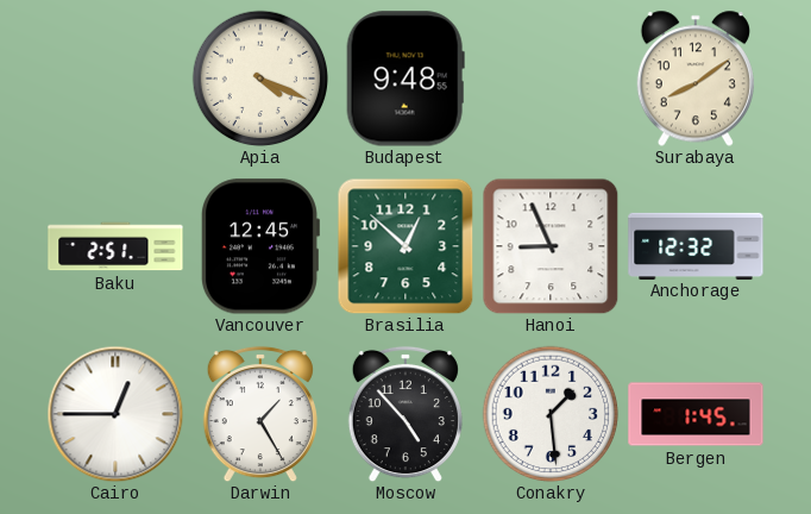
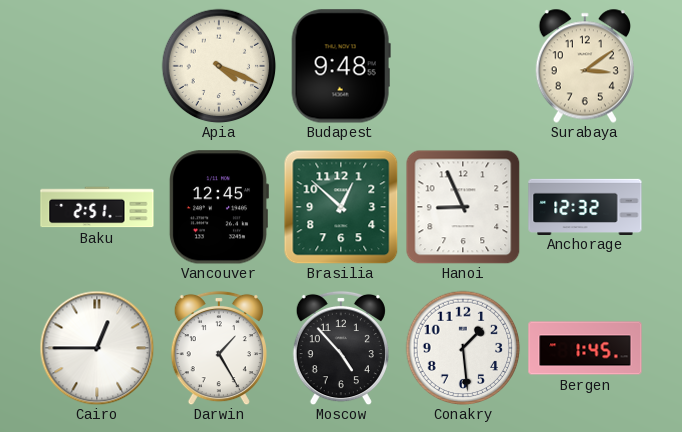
Surabaya: 8:09 -> 3:09
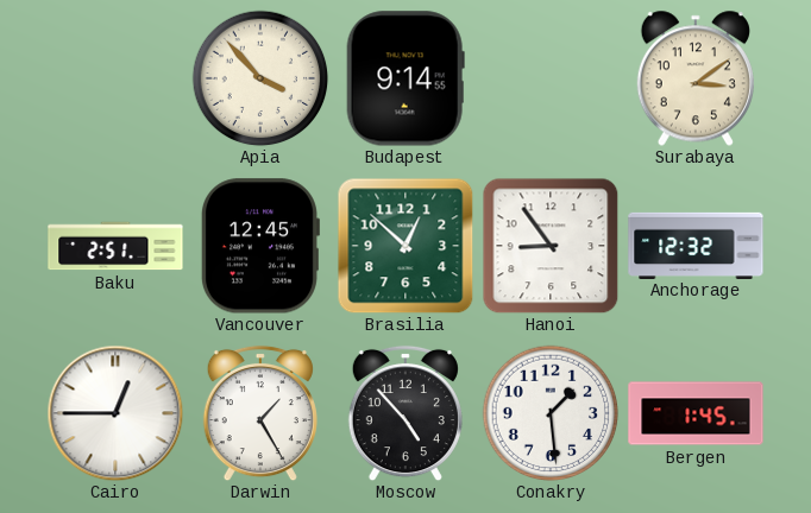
Apia: 4:19 -> 3:53
Budapest: 9:48 -> 9:14
Hanoi: 8:56 -> 8:54
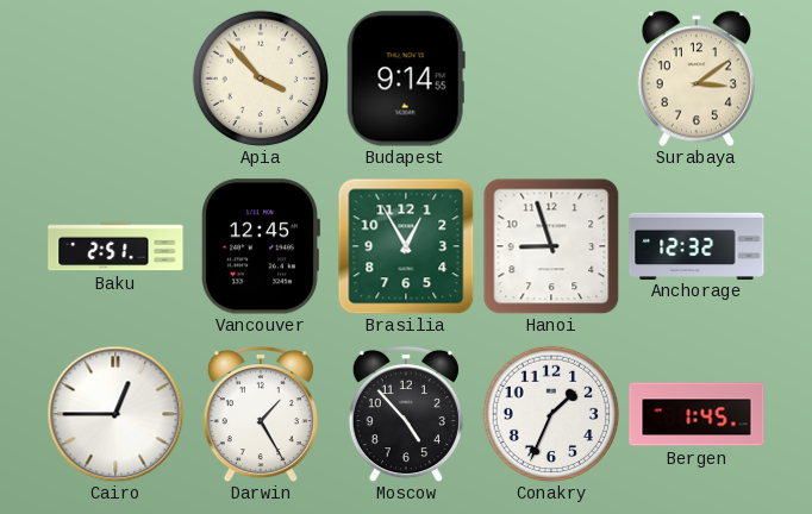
Brasilia: 12:52 -> 12:55
Hanoi: 8:54 -> 8:57
Conakry: 1:29 -> 1:34
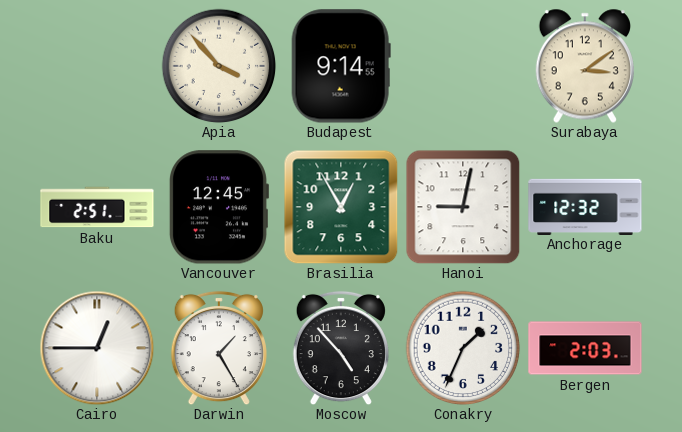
Hanoi: 8:57 -> 9:02
Bergen: 1:45 -> 2:03
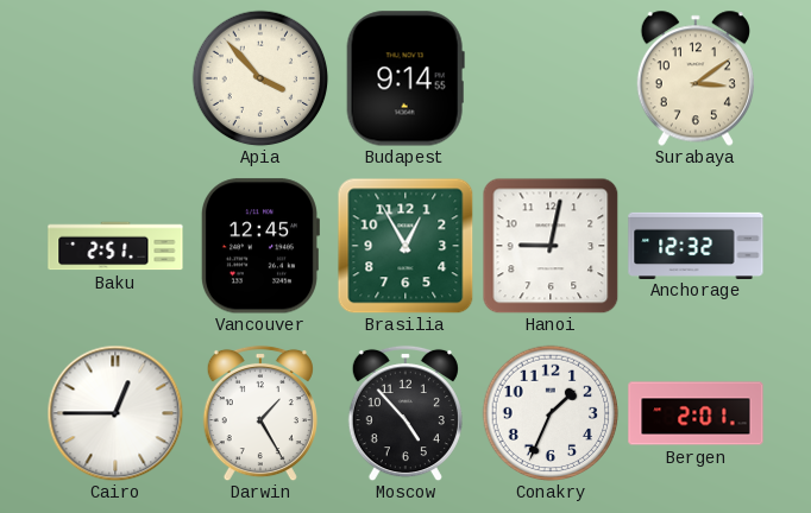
Bergen: 2:03 -> 2:01
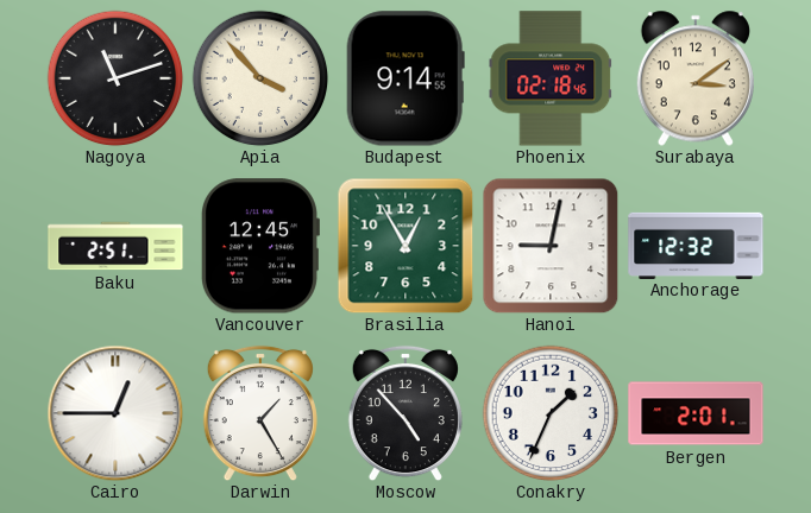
Nagoya: none -> 11:12
Phoenix: none -> 02:18
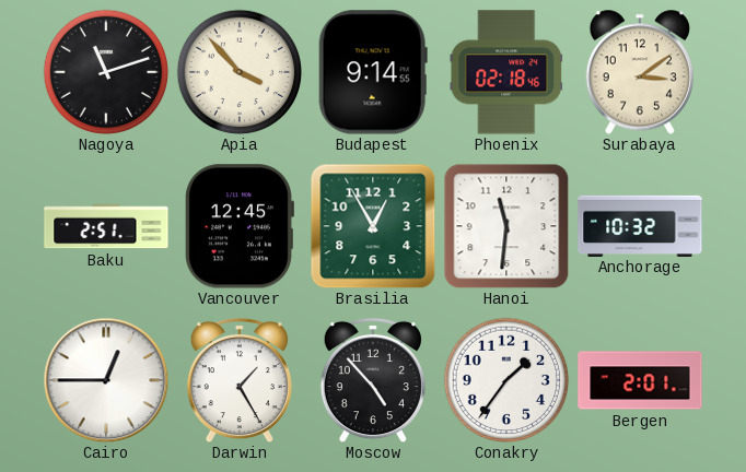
Hanoi: 9:02 -> 11:31
Anchorage: 12:32 -> 10:32
Conakry: 1:34 -> 1:36
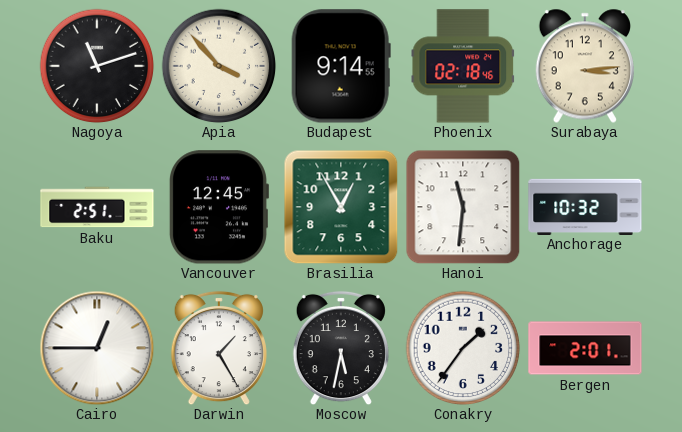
Surabaya: 3:09 -> 3:14
Moscow: 4:53 -> 5:32
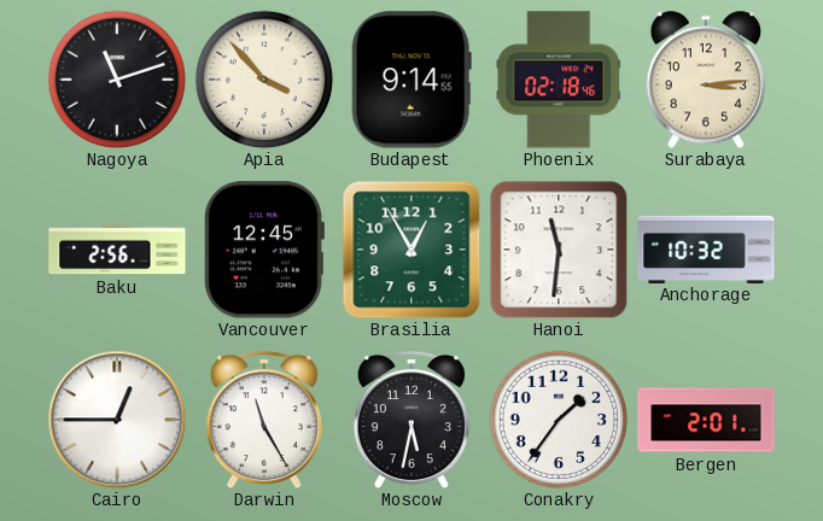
Baku: 2:51 -> 2:56
Darwin: 1:25 -> 11:25
